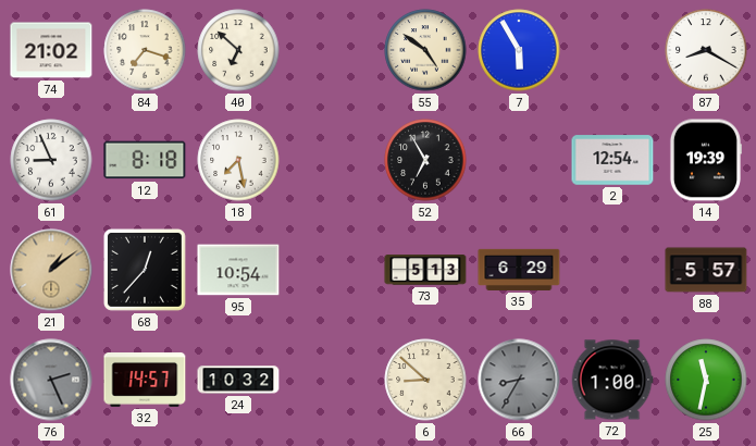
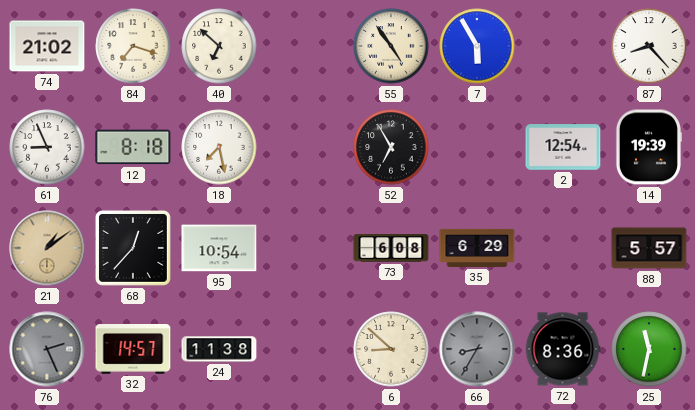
55: 4:51 -> 4:54
87: 8:20 -> 8:23
73: 5:13 -> 6:08
24: 10:32 -> 11:38
72: 1:00 -> 8:36
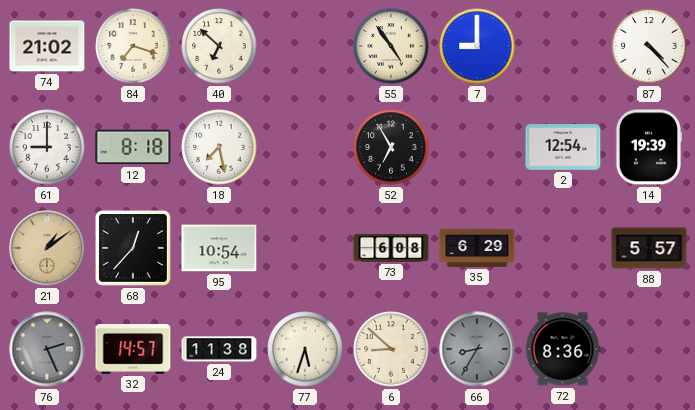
7: 5:55 -> 9:00
87: 8:23 -> 4:23
61: 8:56 -> 9:00
77: none -> 5:33
25: 11:32 -> none
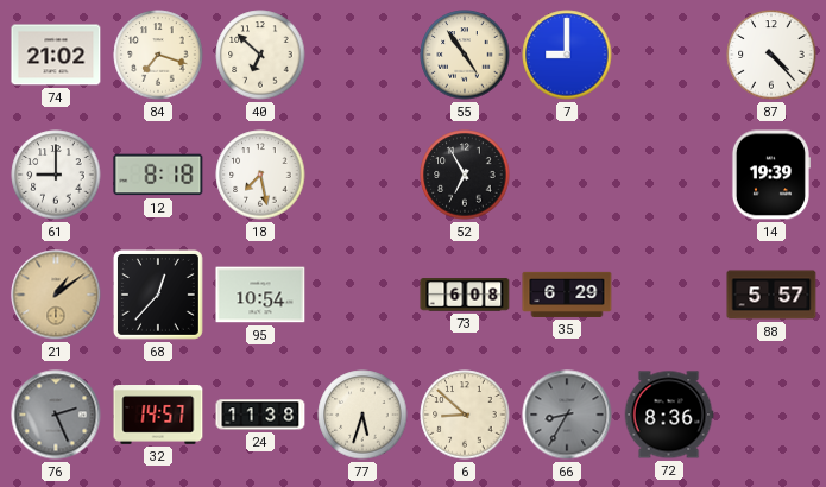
2: 12:54 -> none
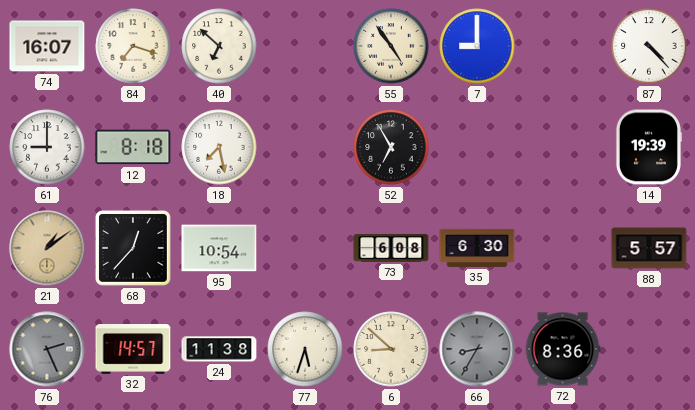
74: 21:02 -> 16:07
35: 6:29 -> 6:30
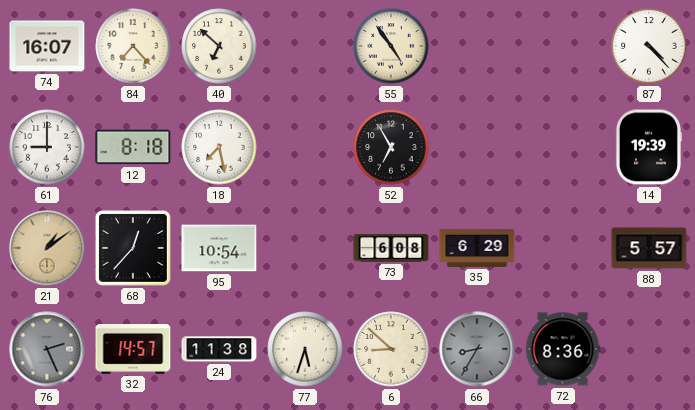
84: 7:18 -> 7:23
7: 9:00 -> none
35: 6:30 -> 6:29
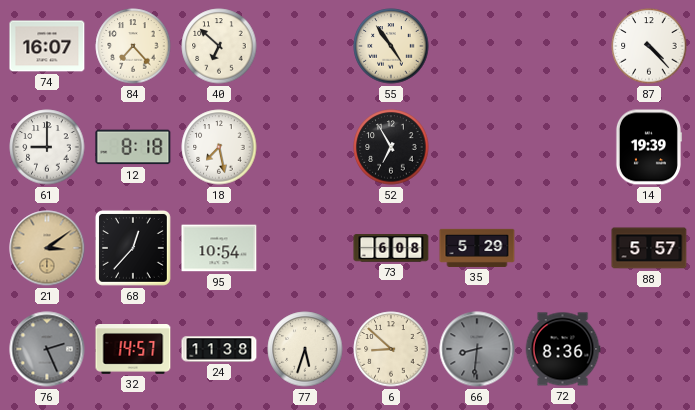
21: 1:09 -> 3:09
35: 6:29 -> 5:29
66: 8:35 -> 8:31
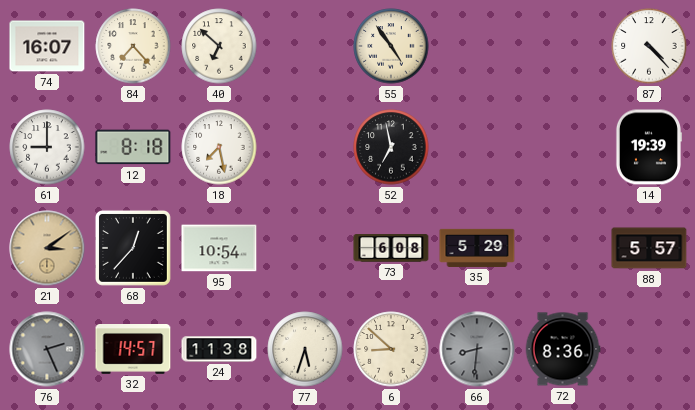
52: 6:55 -> 6:58
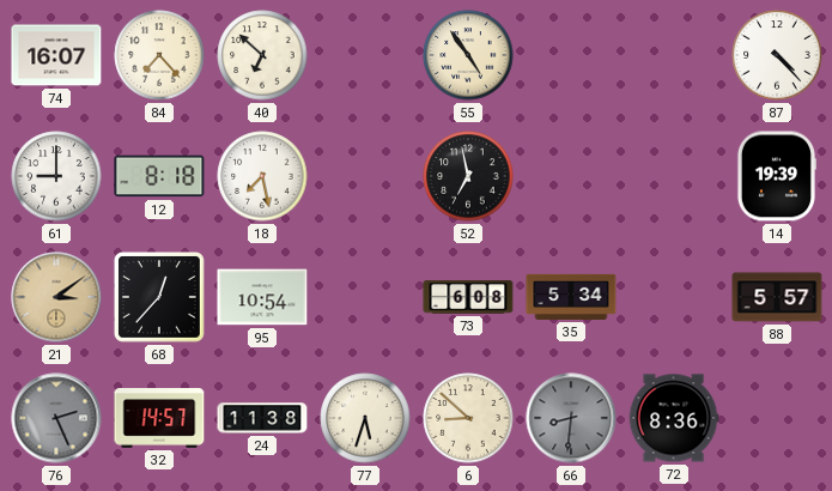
35: 5:29 -> 5:34
